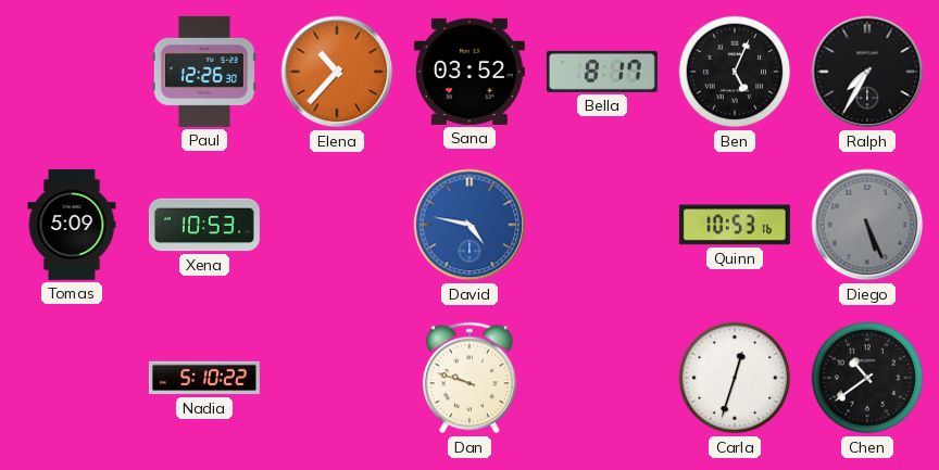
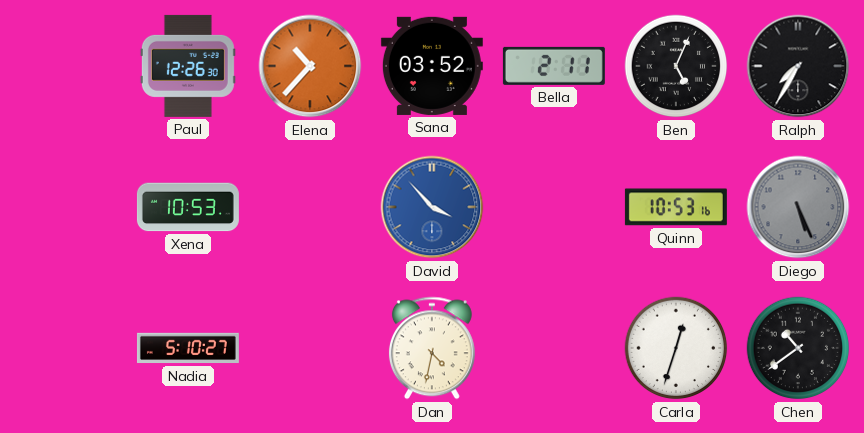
Bella: 8:17 -> 2:11
Tomas: 5:09 -> none
David: 4:47 -> 3:53
Nadia: 5:10:22 -> 5:10:27
Dan: 9:48 -> 4:32
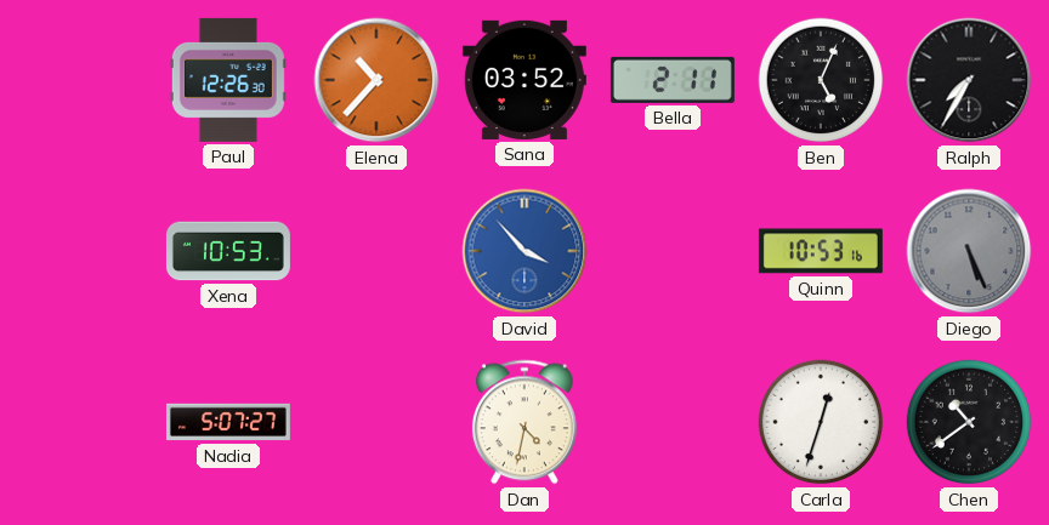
Nadia: 5:10 -> 5:07
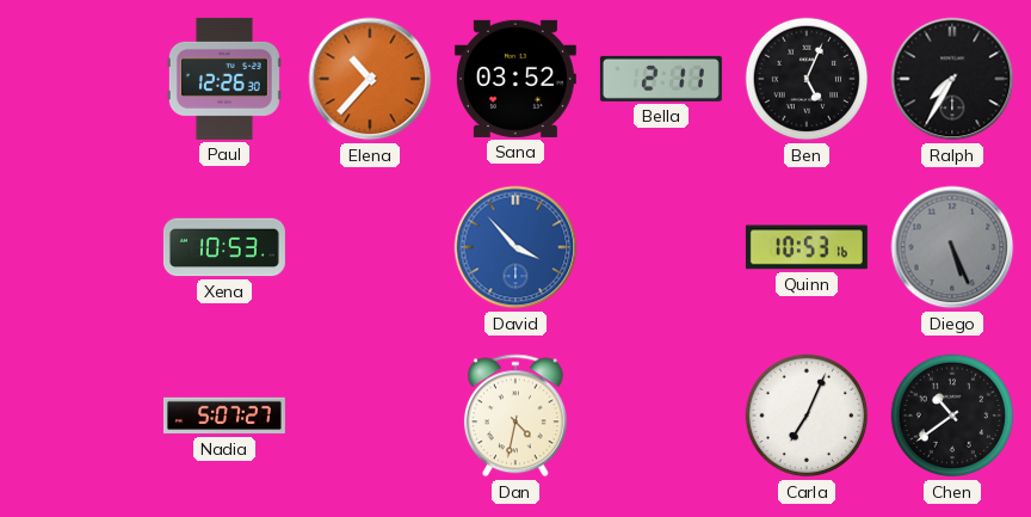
Carla: 12:33 -> 7:04
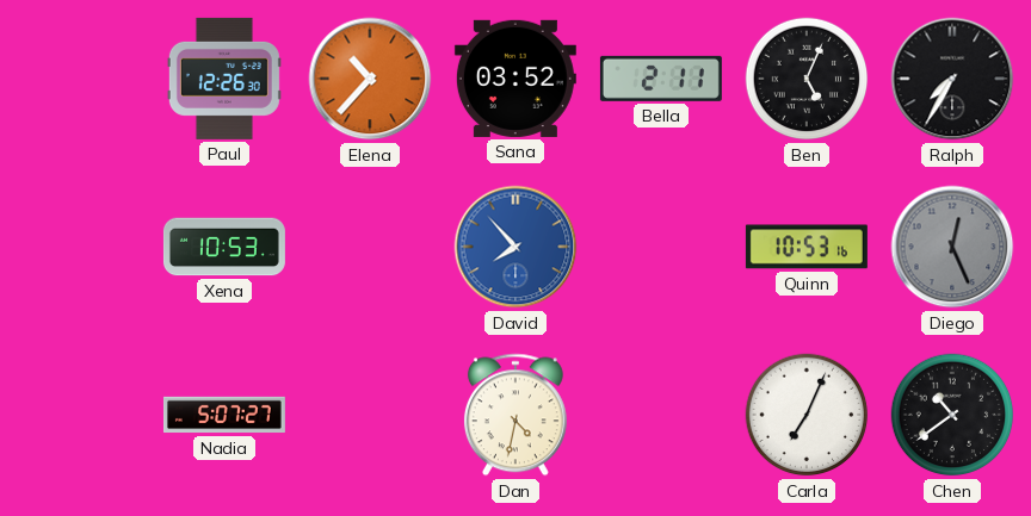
David: 3:53 -> 7:53
Diego: 5:26 -> 12:26
